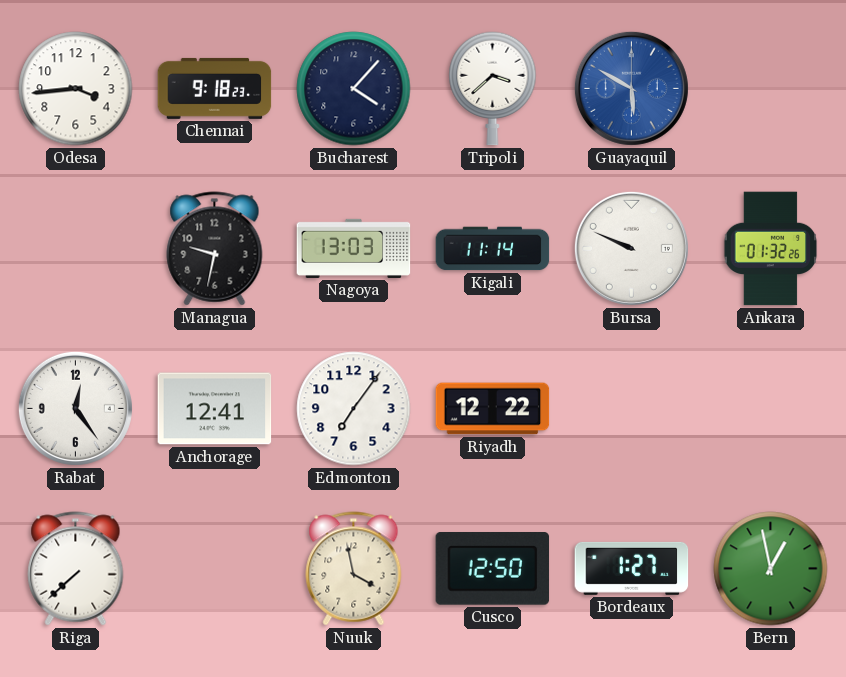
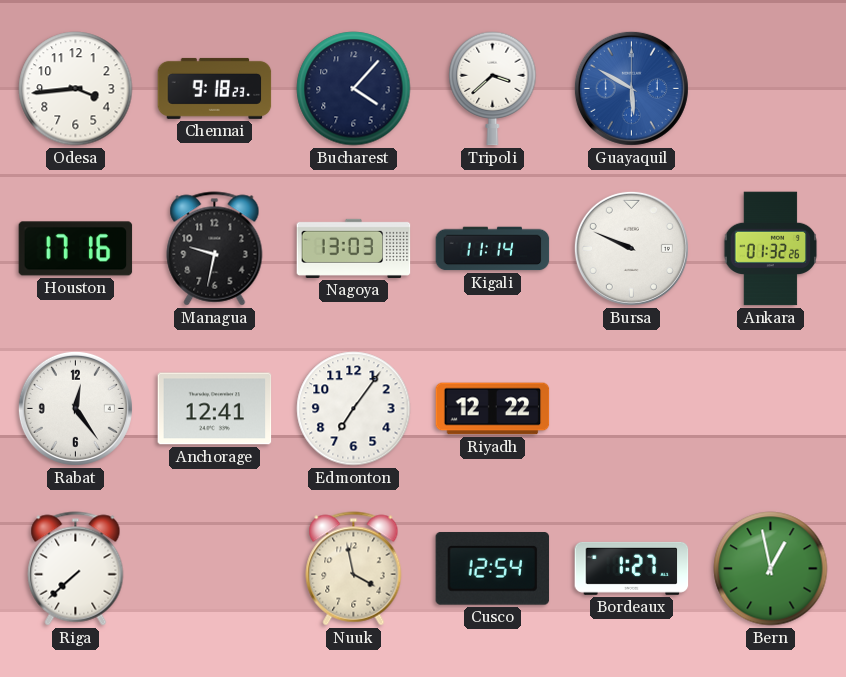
Houston: none -> 17:16
Cusco: 12:50 -> 12:54
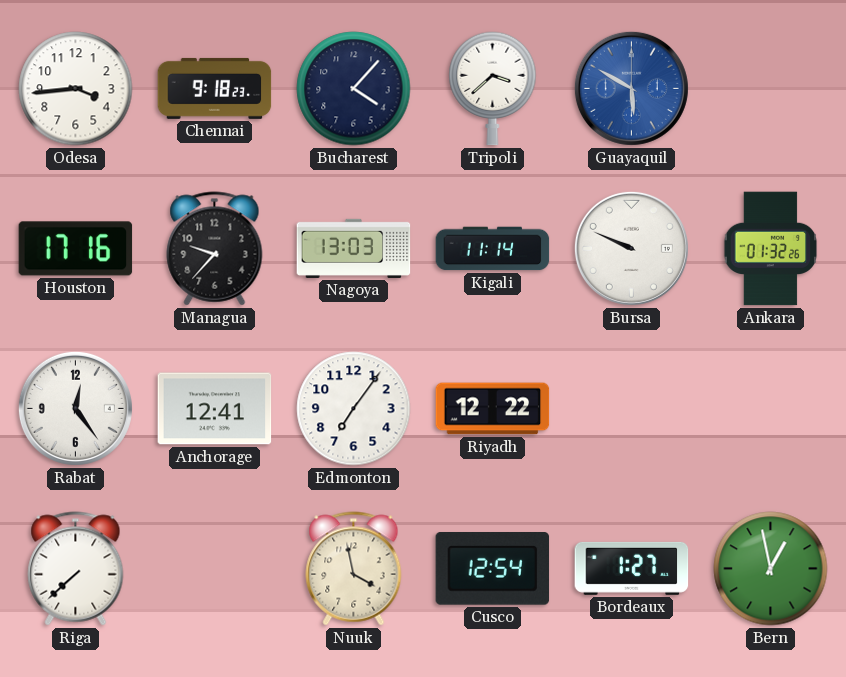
Managua: 9:32 -> 9:37
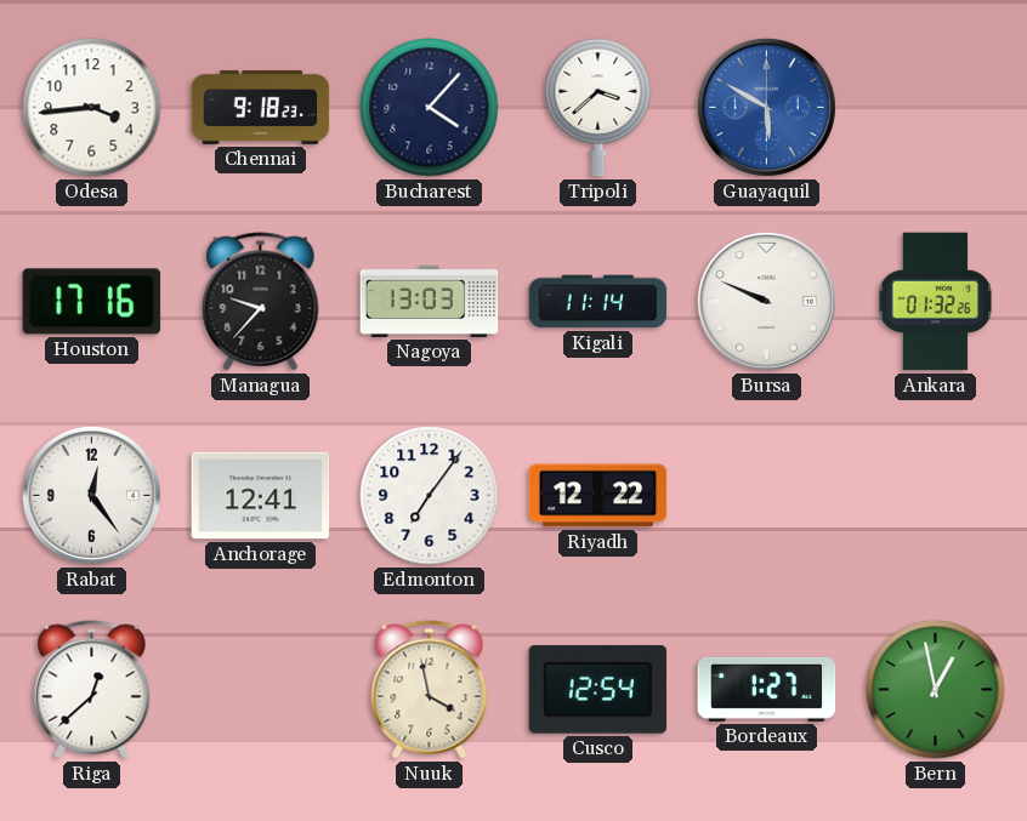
Riga: 7:38 -> 12:38
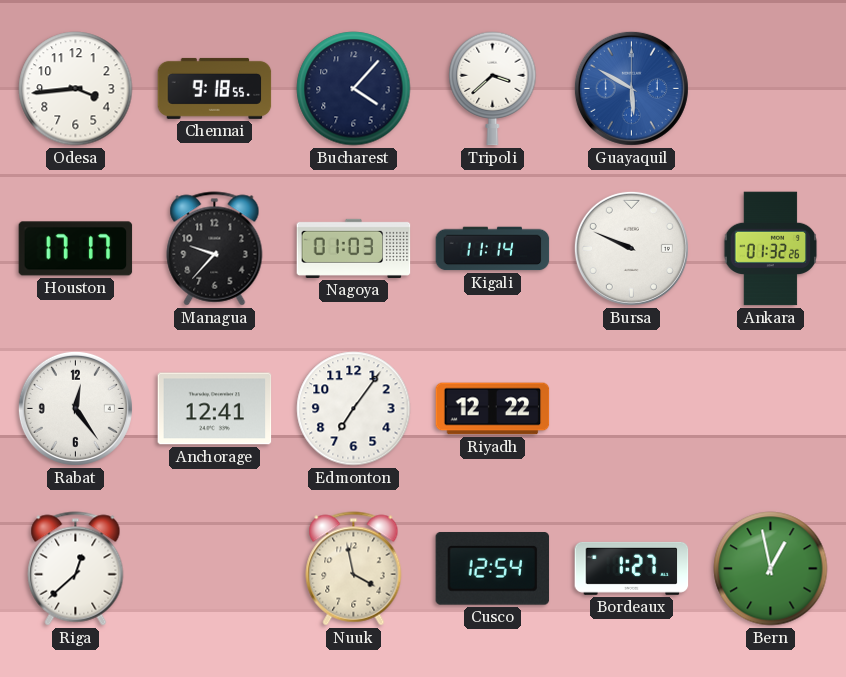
Chennai: 9:18:23 -> 9:18:55
Houston: 17:16 -> 17:17
Nagoya: 13:03 -> 01:03
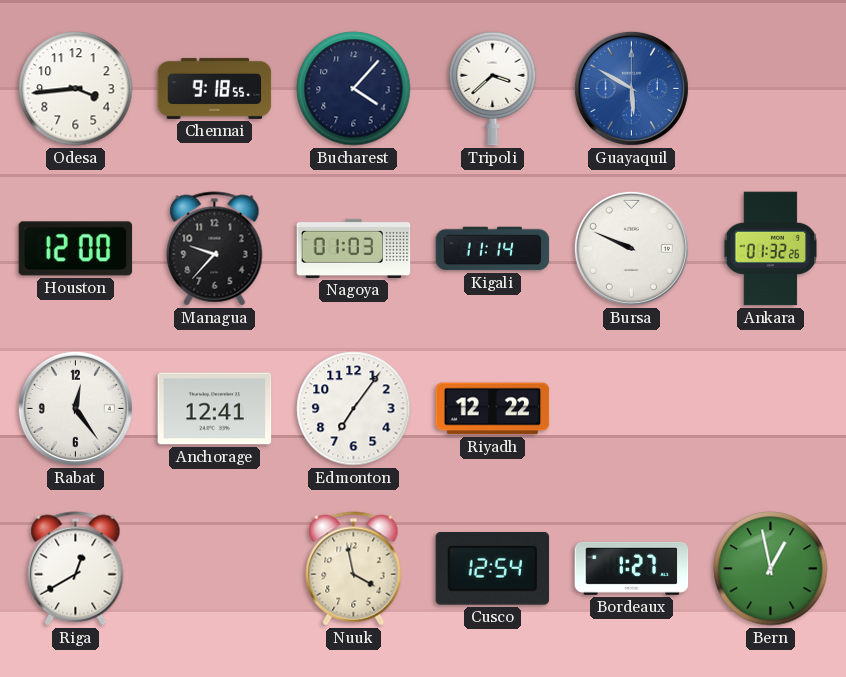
Houston: 17:17 -> 12:00
Riga: 12:38 -> 12:40
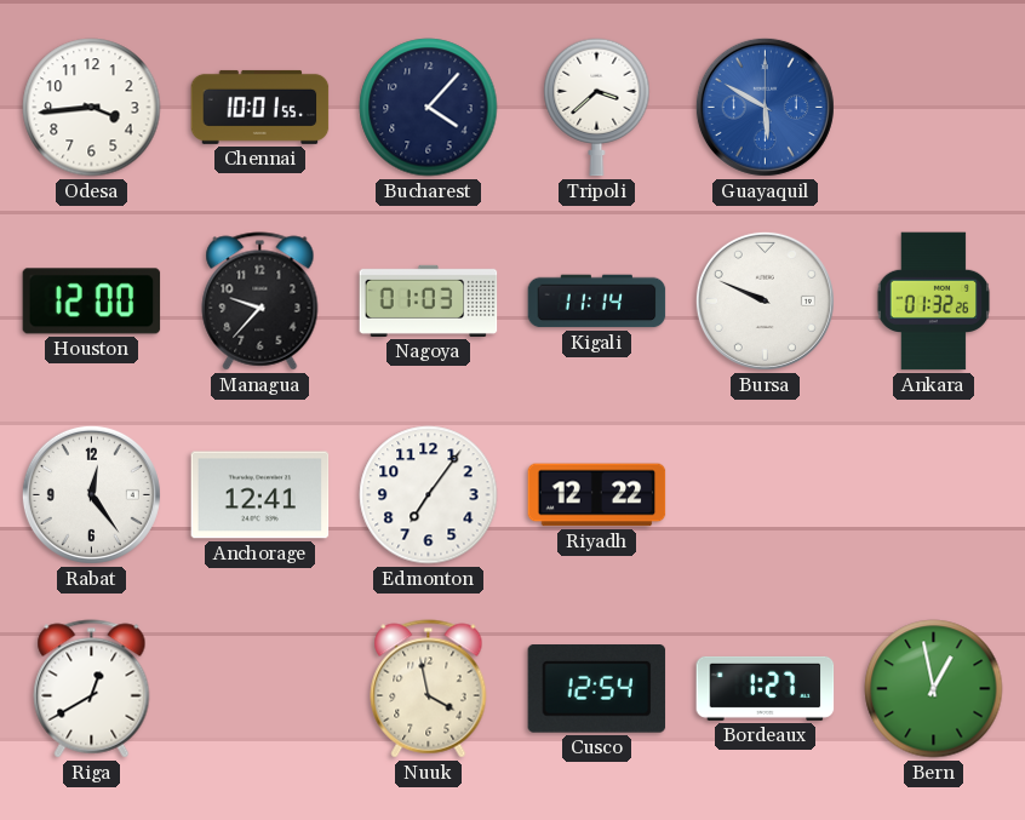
Chennai: 9:18 -> 10:01
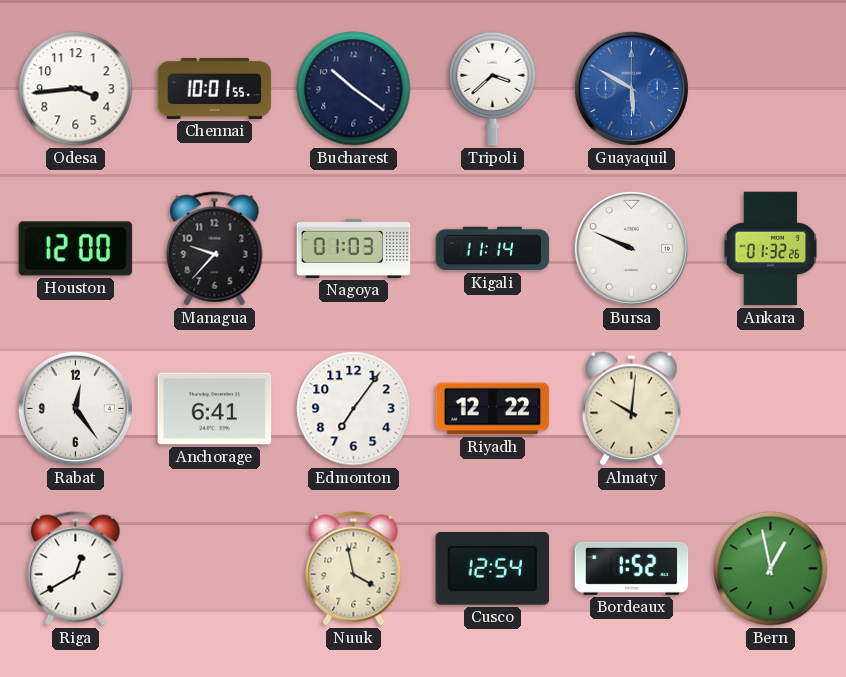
Bucharest: 4:07 -> 10:21
Anchorage: 12:41 -> 6:41
Almaty: none -> 10:01
Bordeaux: 1:27 -> 1:52
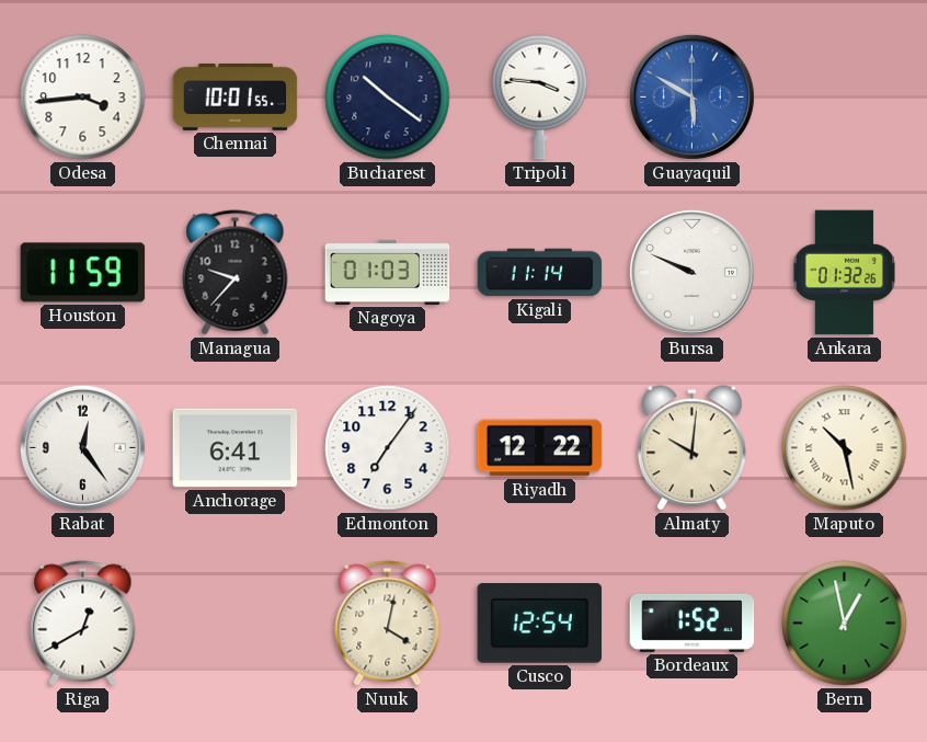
Tripoli: 3:38 -> 3:46
Houston: 12:00 -> 11:59
Maputo: none -> 10:28
Nuuk: 3:58 -> 4:02
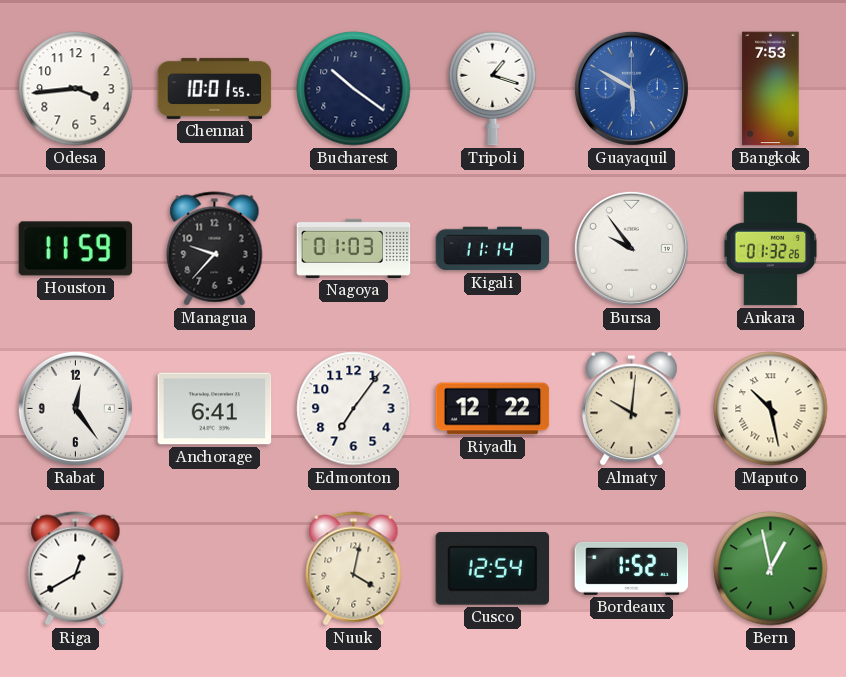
Tripoli: 3:46 -> 1:18
Bangkok: none -> 7:53
Bursa: 9:49 -> 9:54
